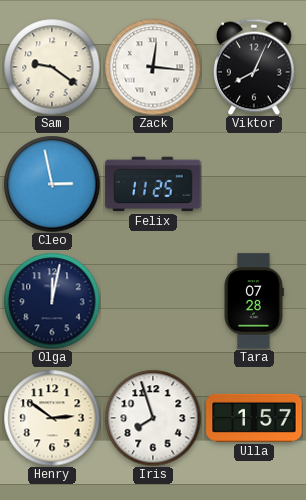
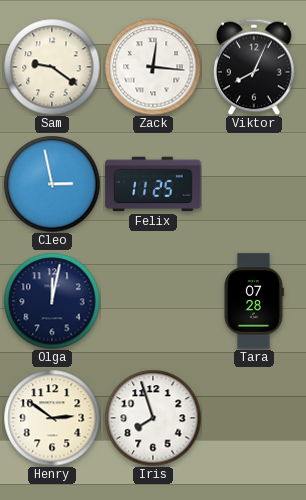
Ulla: 1:57 -> none
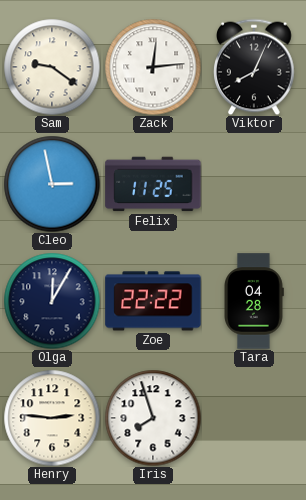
Zack: 12:16 -> 12:14
Olga: 12:02 -> 12:05
Zoe: none -> 22:22
Tara: 07:28 -> 04:28
Henry: 2:51 -> 2:46
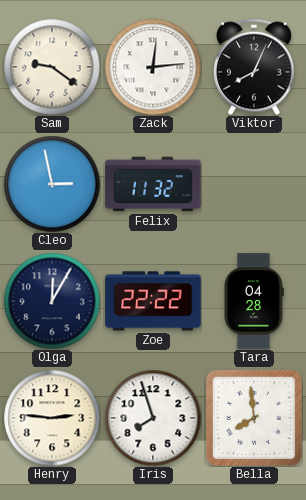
Felix: 11:25 -> 11:32
Bella: none -> 7:59
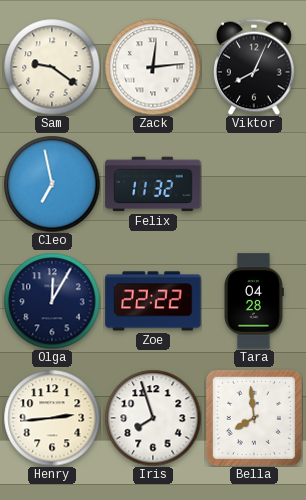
Cleo: 2:58 -> 6:58
Henry: 2:46 -> 2:44
